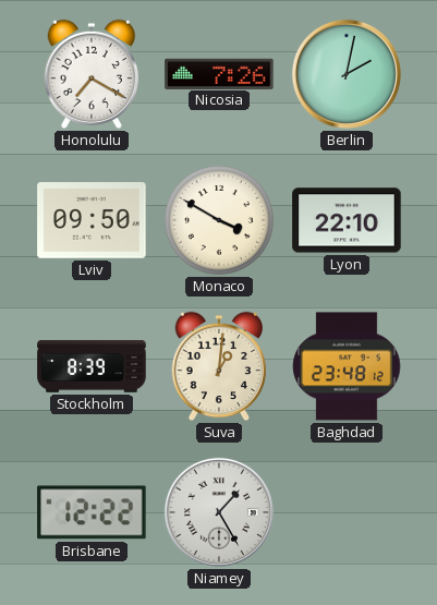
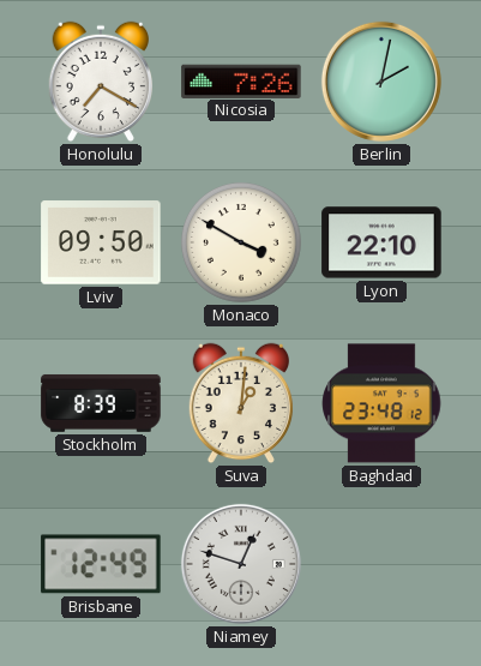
Brisbane: 12:22 -> 12:49
Niamey: 1:25 -> 12:48
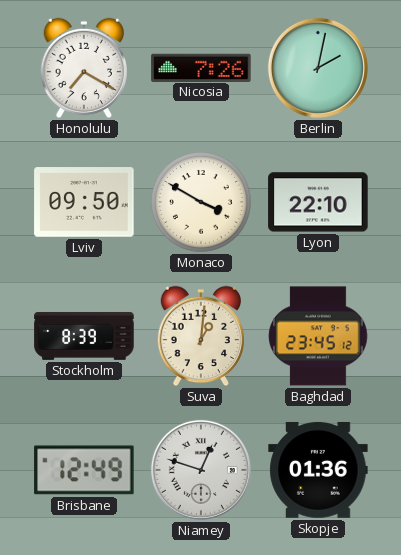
Baghdad: 23:48 -> 23:45
Skopje: none -> 01:36
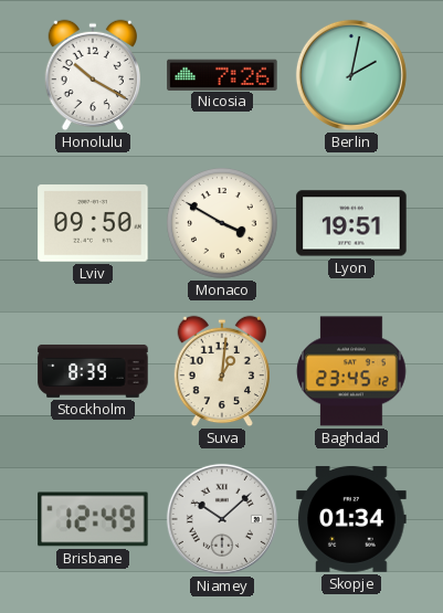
Honolulu: 7:20 -> 10:20
Lyon: 22:10 -> 19:51
Niamey: 12:48 -> 10:08
Skopje: 01:36 -> 01:34
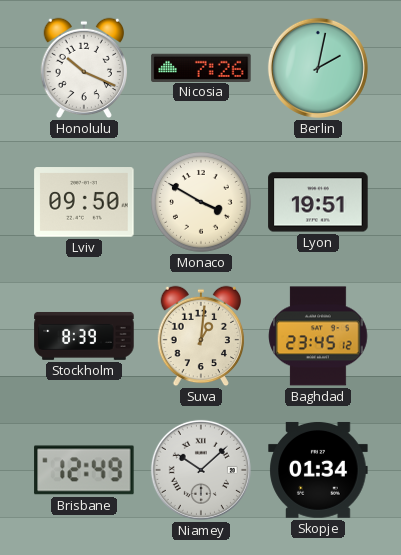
Honolulu: 10:20 -> 10:19
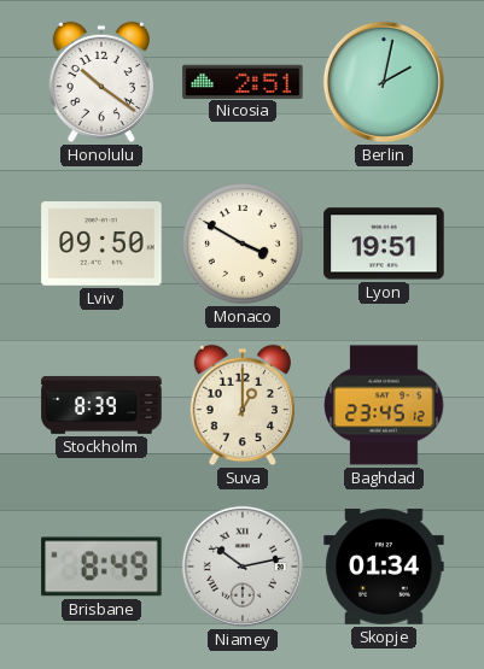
Honolulu: 10:19 -> 10:21
Nicosia: 7:26 -> 2:51
Suva: 1:01 -> 1:00
Brisbane: 12:49 -> 8:49
Niamey: 10:08 -> 10:13
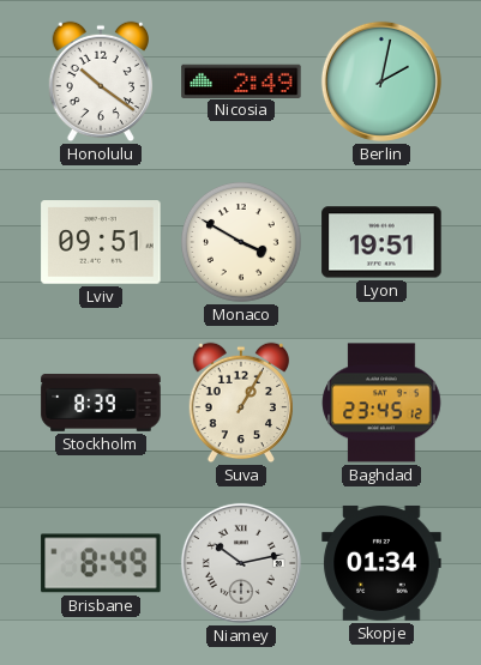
Nicosia: 2:51 -> 2:49
Lviv: 09:50 -> 09:51
Suva: 1:00 -> 1:05
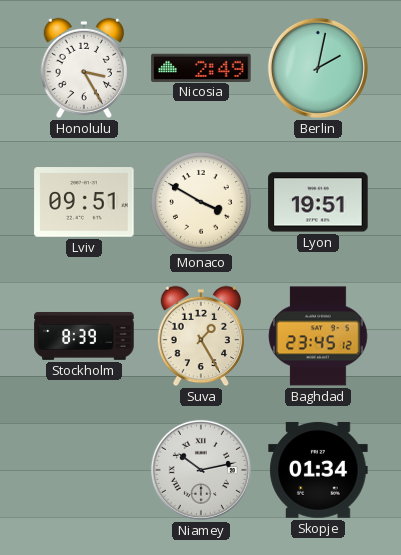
Honolulu: 10:21 -> 3:25
Suva: 1:05 -> 1:25
Brisbane: 8:49 -> none
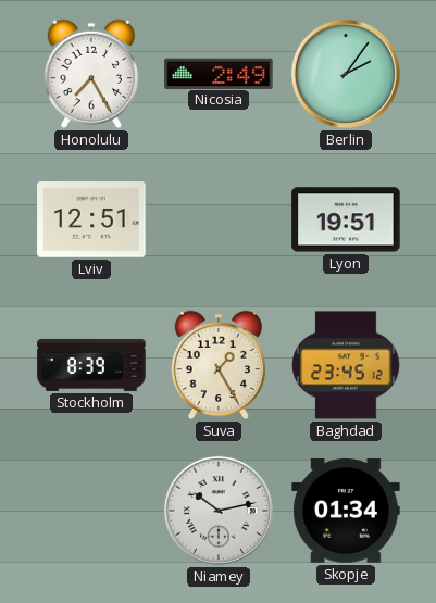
Honolulu: 3:25 -> 7:25
Berlin: 2:02 -> 2:06
Lviv: 09:51 -> 12:51
Monaco: 3:50 -> none
